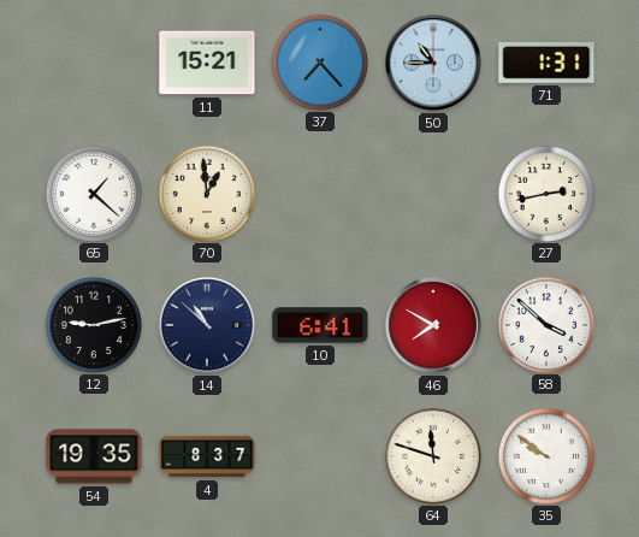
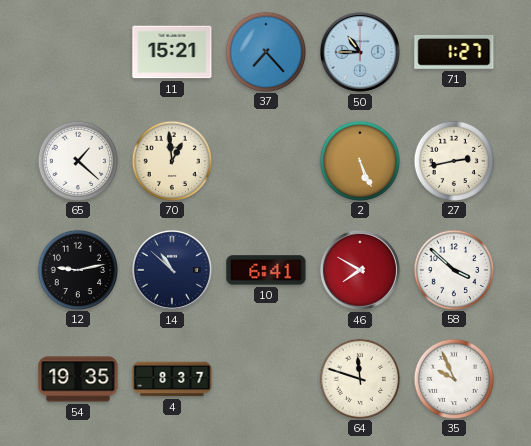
71: 1:31 -> 1:27
2: none -> 5:26
35: 9:51 -> 9:56
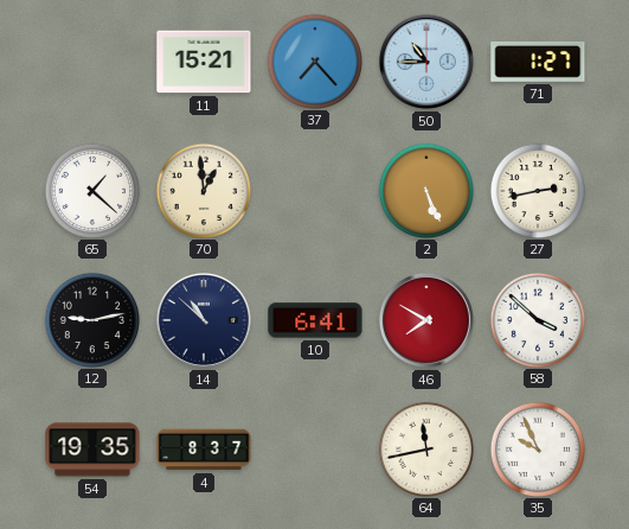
64: 11:48 -> 11:43
